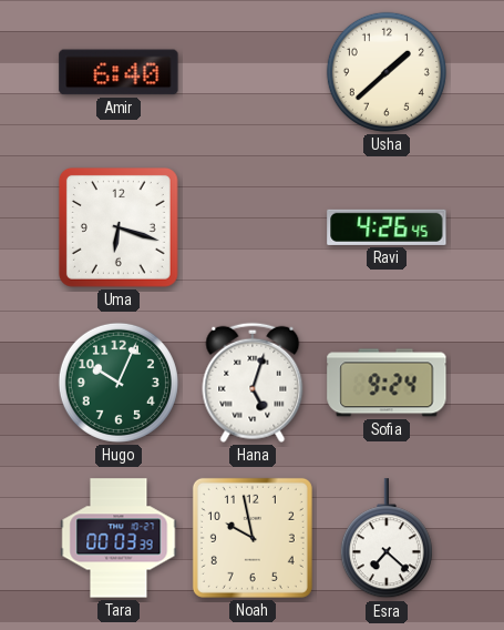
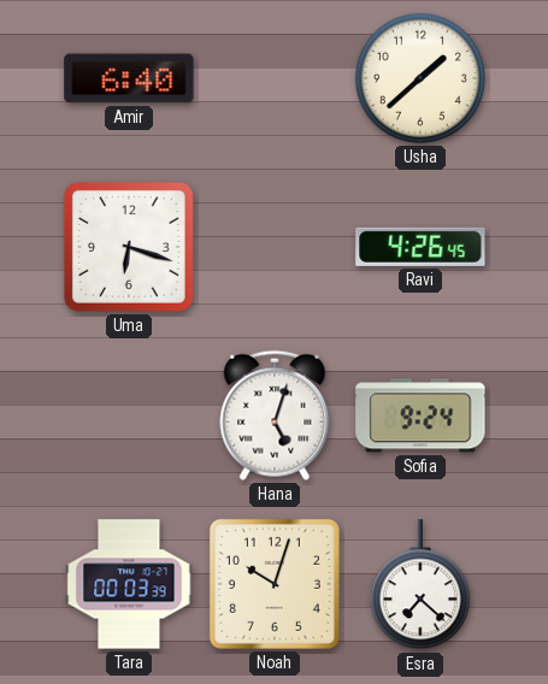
Hugo: 10:04 -> none
Noah: 9:58 -> 10:03
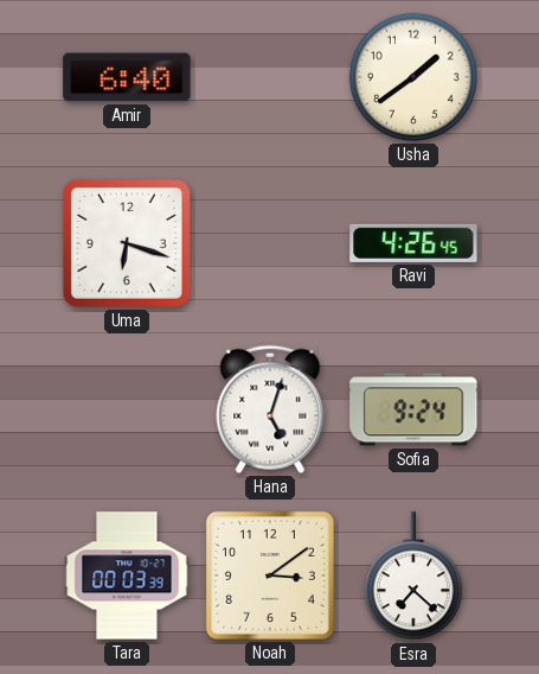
Usha: 1:38 -> 1:39
Noah: 10:03 -> 3:09
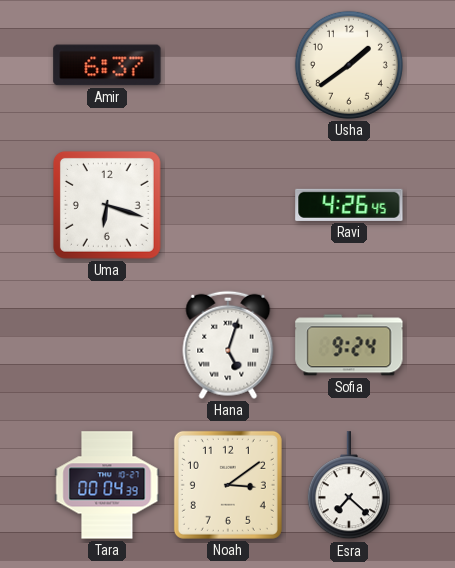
Amir: 6:40 -> 6:37
Tara: 00:03 -> 00:04
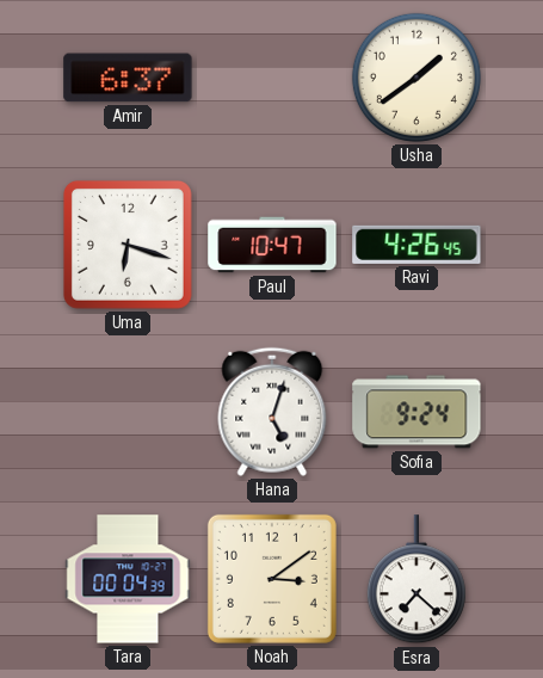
Paul: none -> 10:47
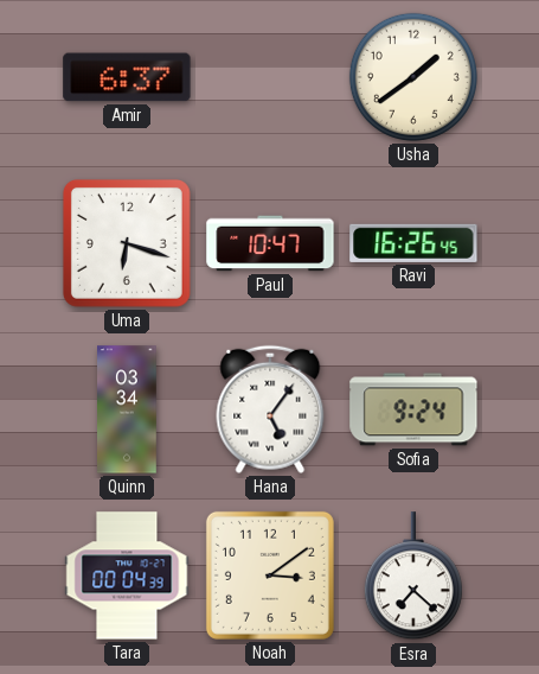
Ravi: 4:26 -> 16:26
Quinn: none -> 03:34
Hana: 5:03 -> 5:06
